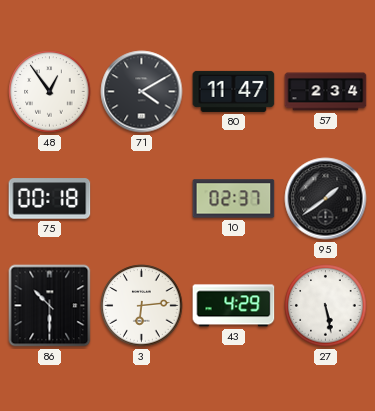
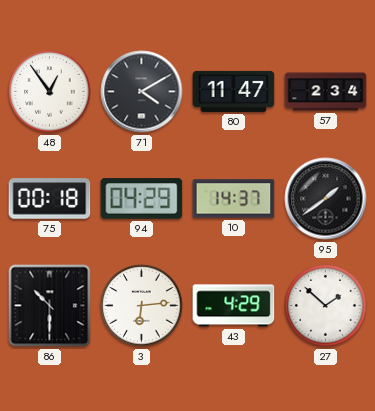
94: none -> 04:29
10: 02:37 -> 14:37
27: 5:28 -> 1:52
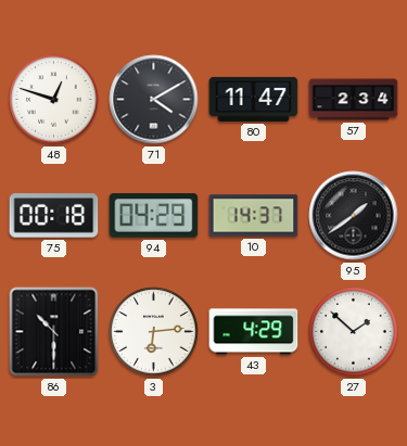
48: 12:54 -> 12:48
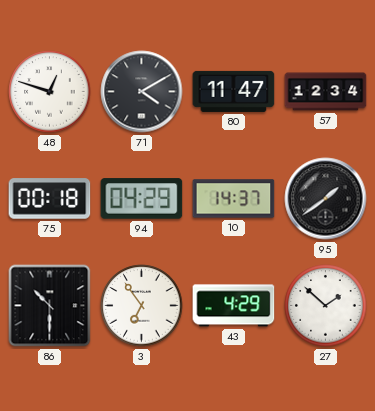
57: 2:34 -> 12:34
3: 6:14 -> 6:54
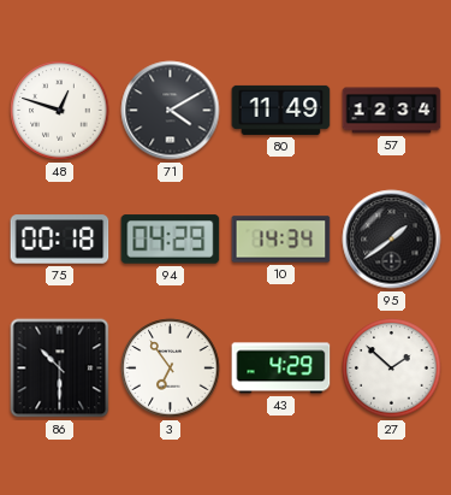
80: 11:47 -> 11:49
10: 14:37 -> 14:34
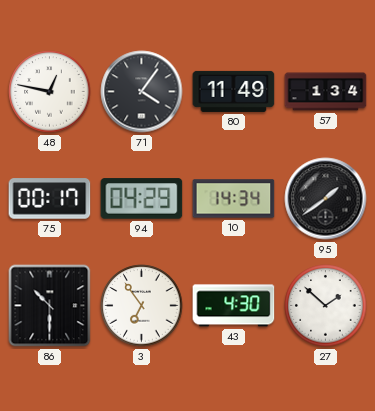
48: 12:48 -> 12:47
71: 4:10 -> 4:06
57: 12:34 -> 1:34
75: 00:18 -> 00:17
43: 4:29 -> 4:30
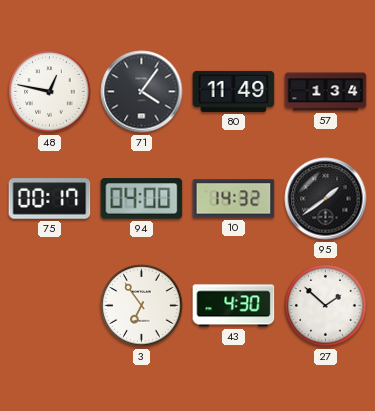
94: 04:29 -> 04:00
10: 14:34 -> 14:32
86: 10:30 -> none
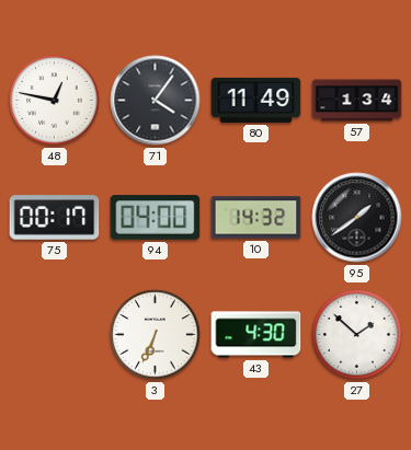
3: 6:54 -> 6:34
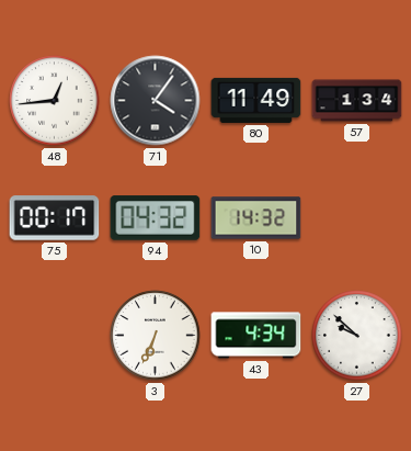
48: 12:47 -> 12:44
94: 04:00 -> 04:32
95: 1:39 -> none
43: 4:30 -> 4:34
27: 1:52 -> 9:52
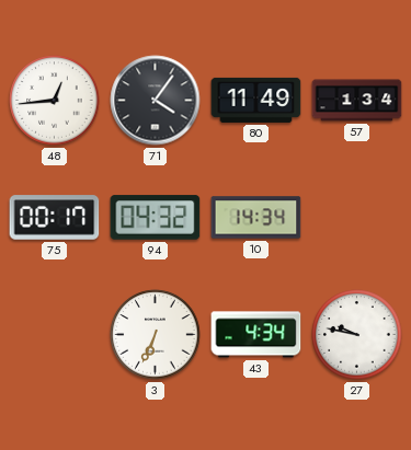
10: 14:32 -> 14:34
27: 9:52 -> 9:47
